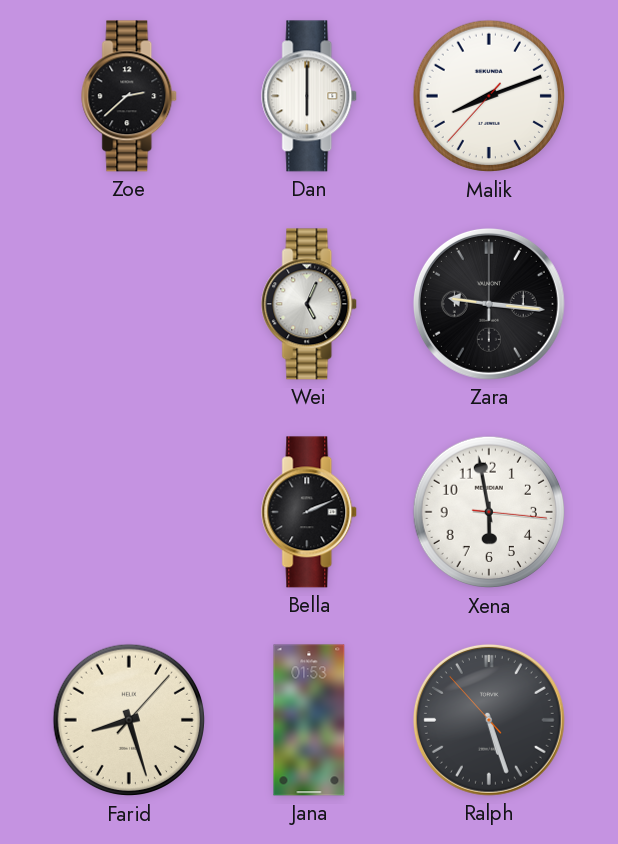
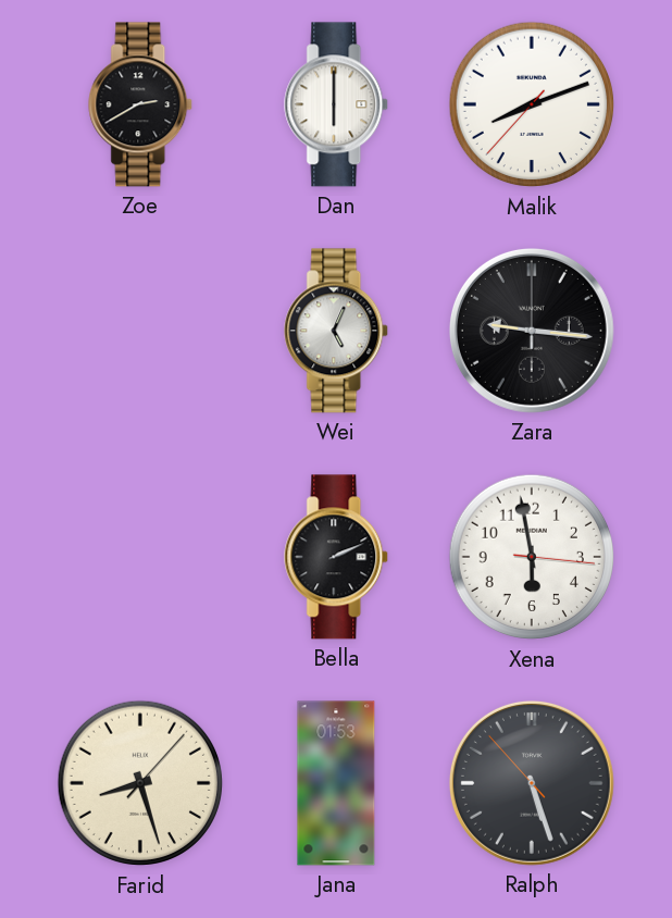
Zoe: 2:38 -> 2:40
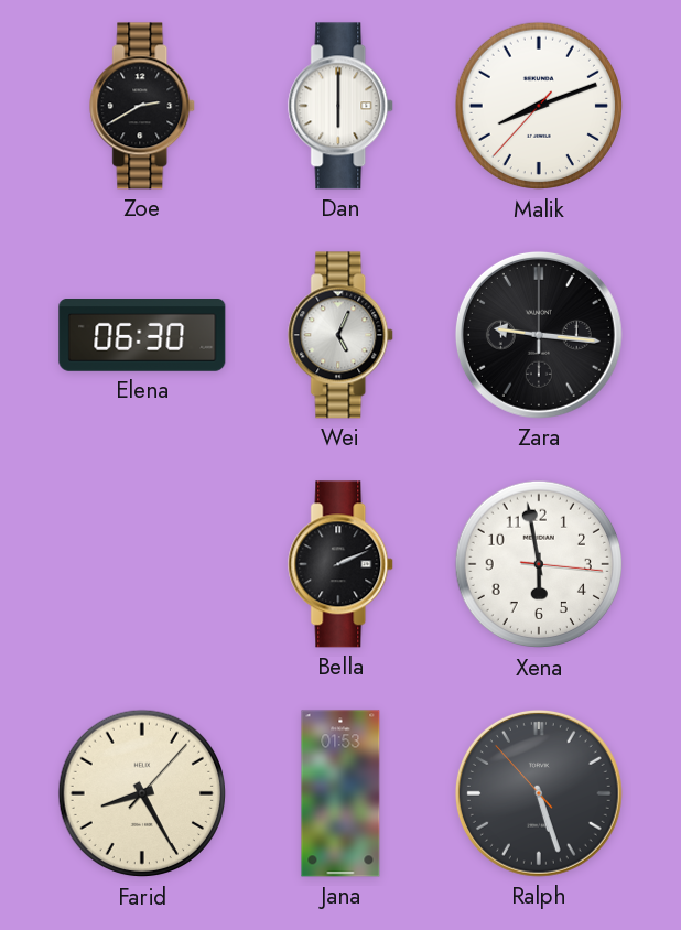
Elena: none -> 06:30
Farid: 8:27 -> 8:25
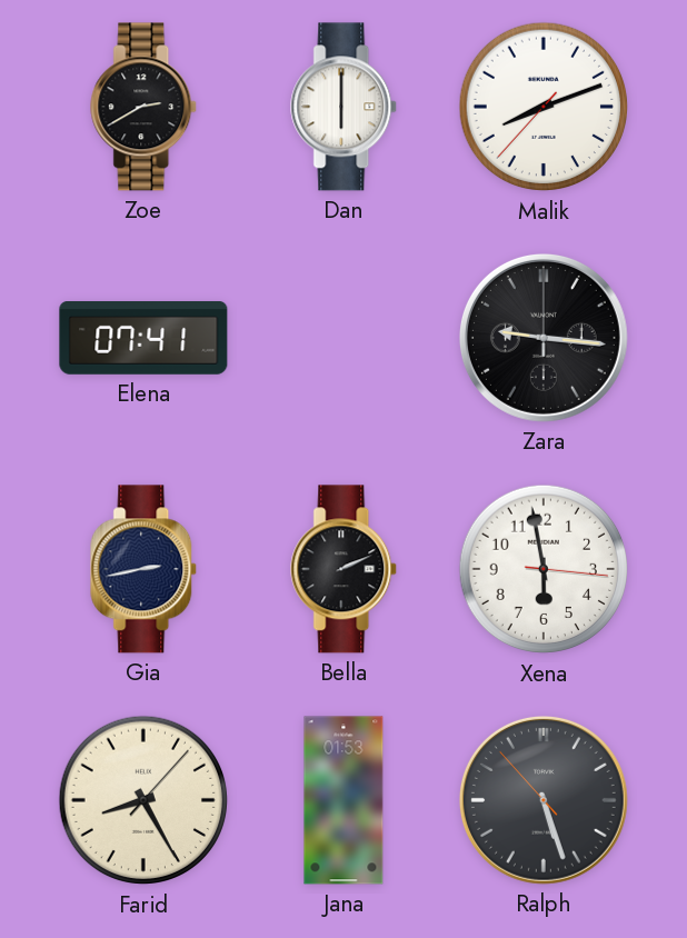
Elena: 06:30 -> 07:41
Wei: 5:04 -> none
Gia: none -> 2:43
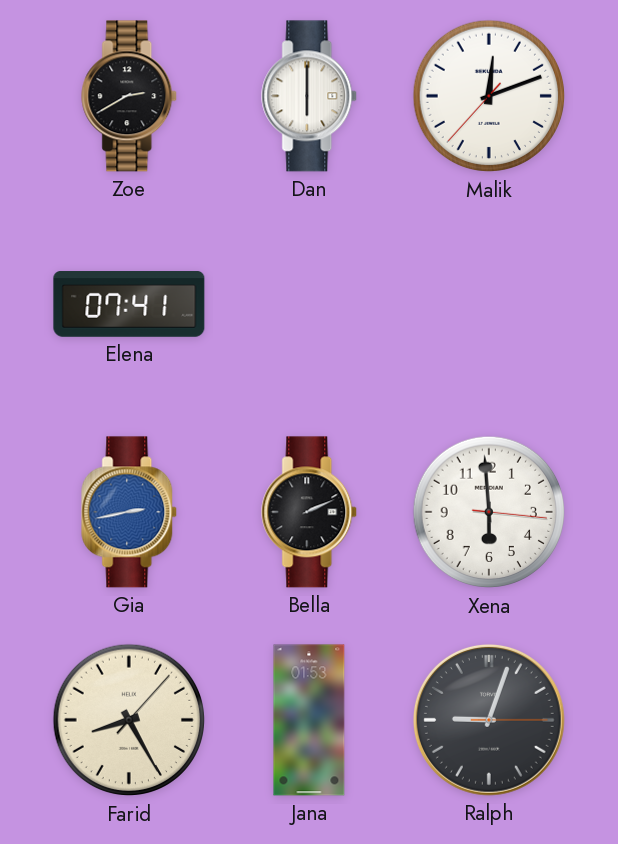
Malik: 8:11 -> 12:11
Zara: 9:16 -> none
Gia dial: navy -> blue
Xena: 5:58 -> 5:59
Ralph: 5:26 -> 9:03
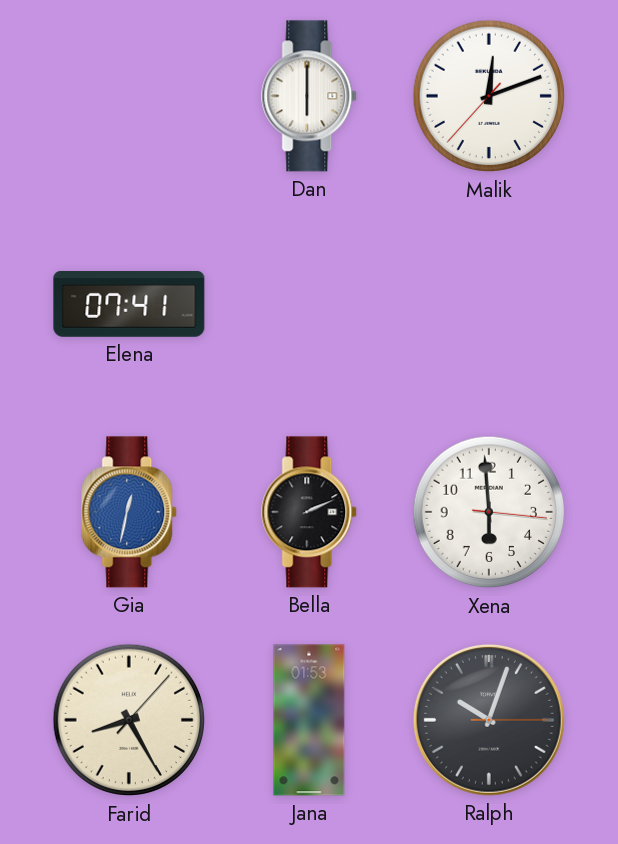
Zoe: 2:40 -> none
Gia: 2:43 -> 12:32
Ralph: 9:03 -> 10:03
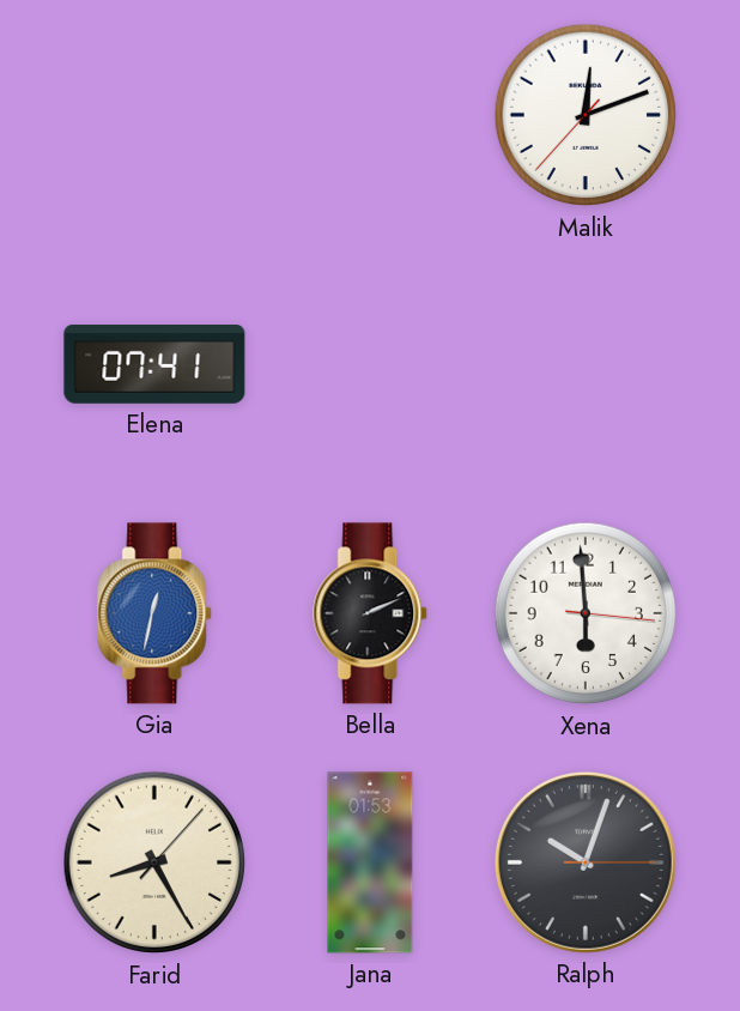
Dan: 6:00 -> none
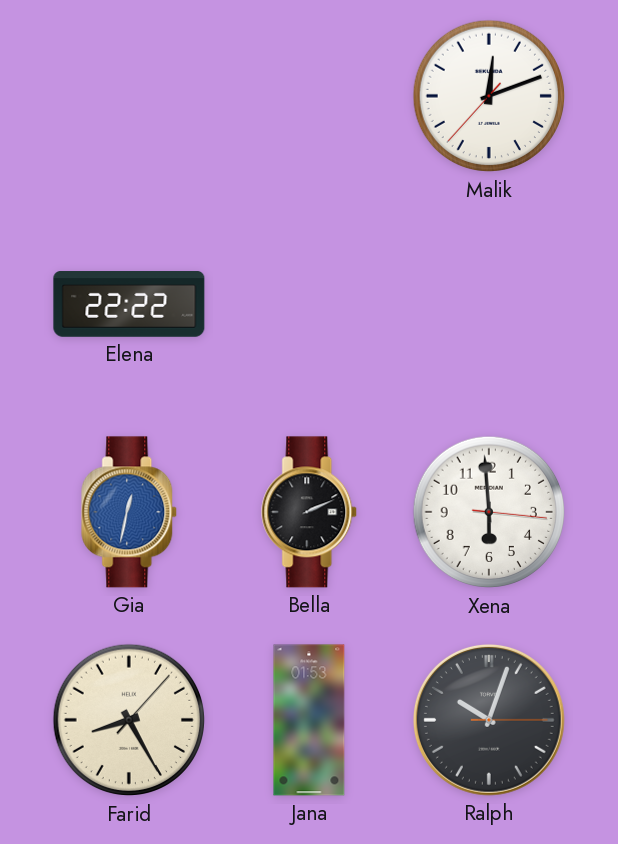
Elena: 07:41 -> 22:22
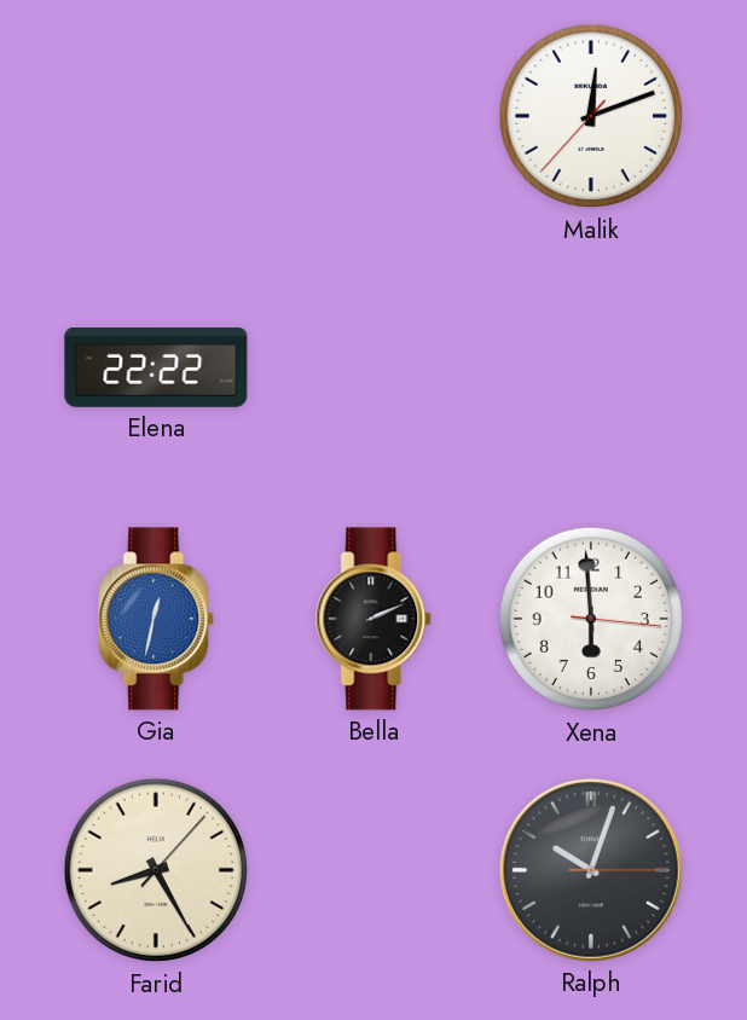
Jana: 01:53 -> none
